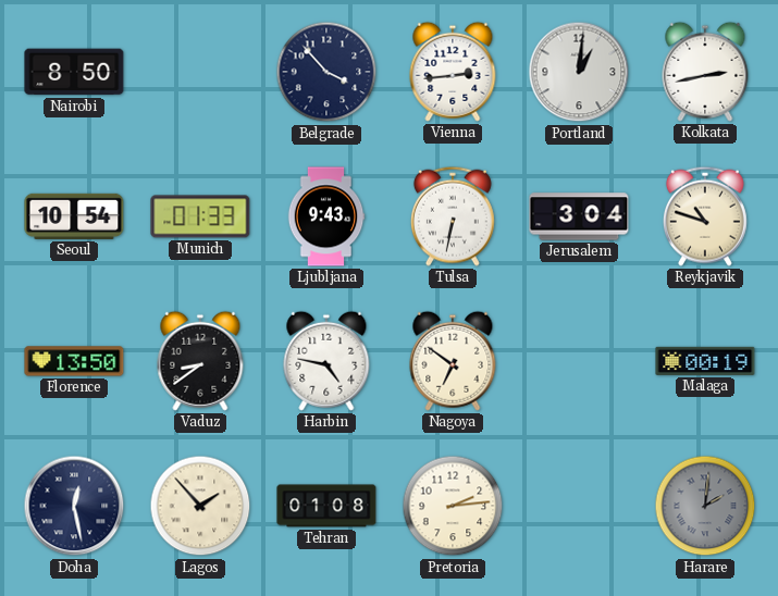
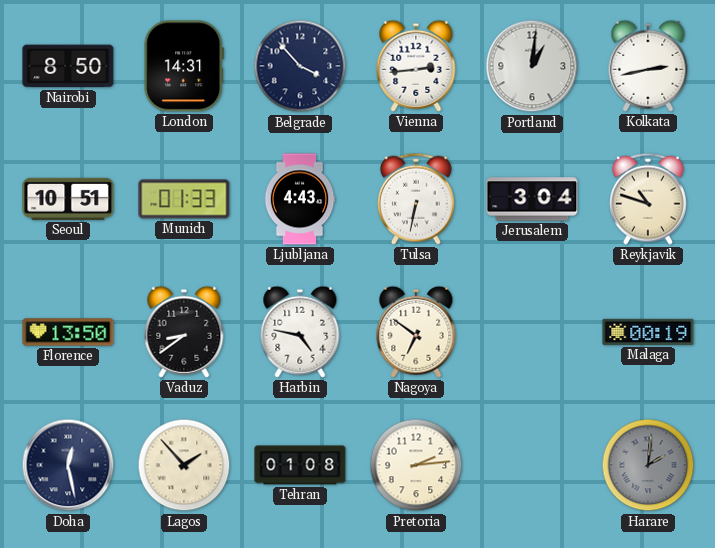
London: none -> 14:31
Seoul: 10:54 -> 10:51
Ljubljana: 9:43 -> 4:43
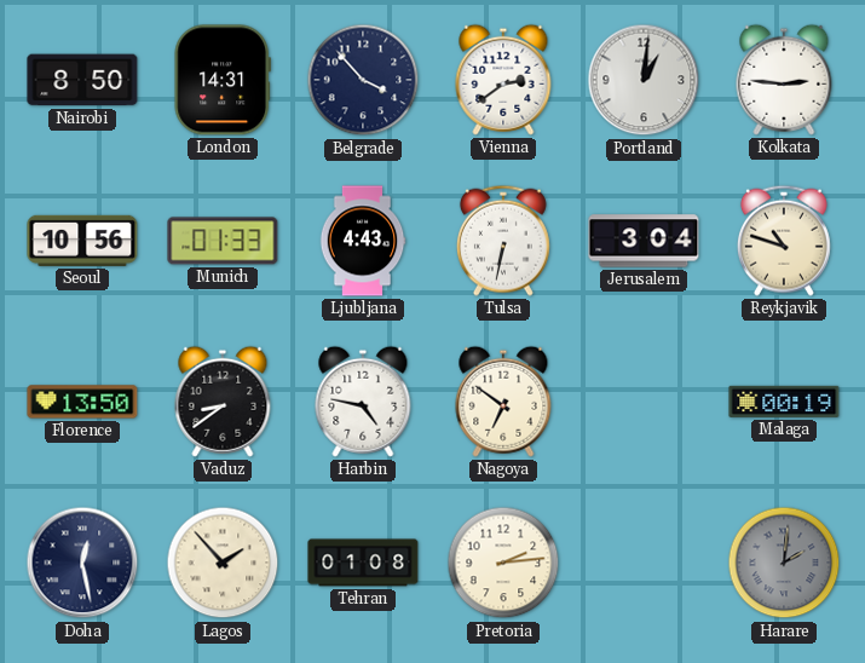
Vienna: 2:44 -> 2:39
Kolkata: 2:43 -> 2:46
Seoul: 10:51 -> 10:56
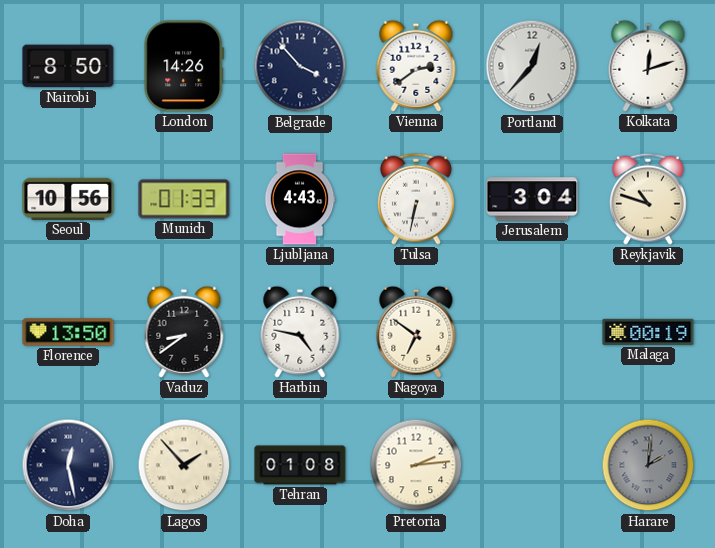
London: 14:31 -> 14:26
Portland: 1:01 -> 12:37
Kolkata: 2:46 -> 12:12
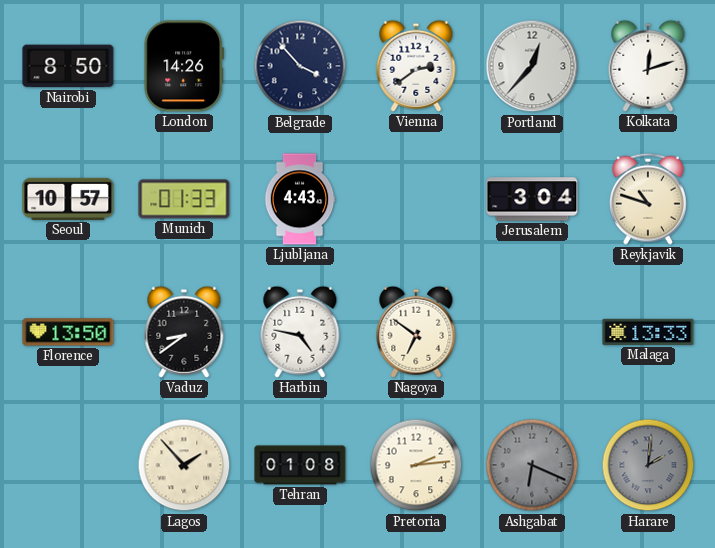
Seoul: 10:56 -> 10:57
Tulsa: 6:32 -> none
Malaga: 00:19 -> 13:33
Doha: 12:28 -> none
Ashgabat: none -> 6:19
